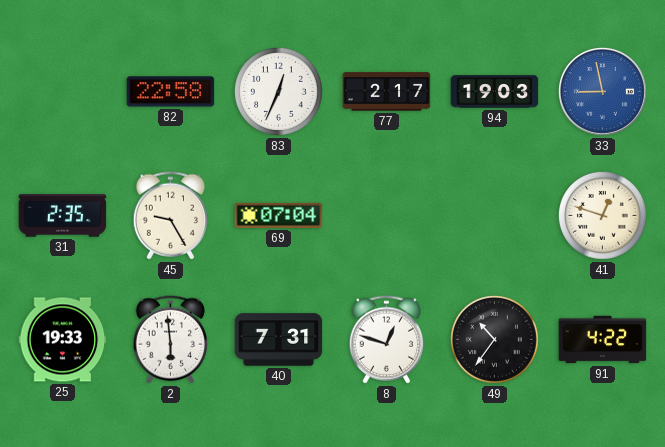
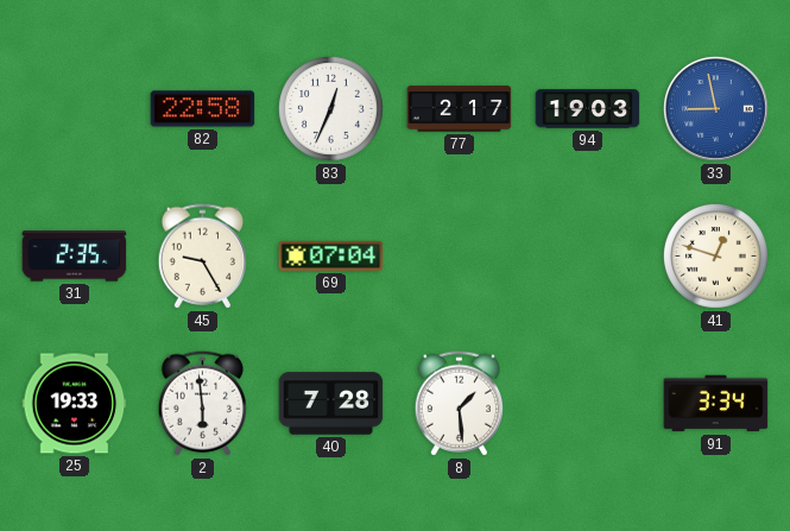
40: 7:31 -> 7:28
8: 12:48 -> 1:29
49: 10:36 -> none
91: 4:22 -> 3:34
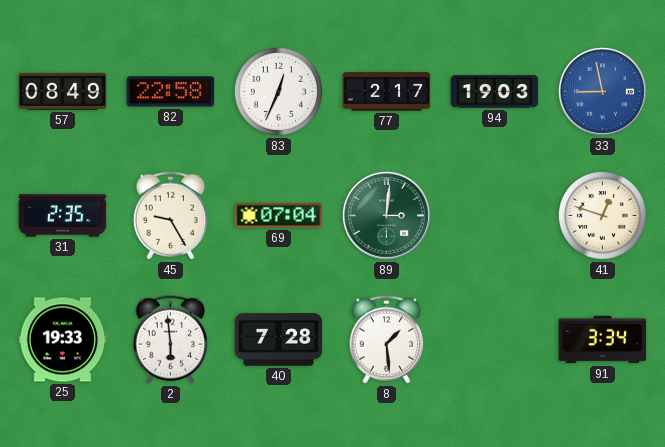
57: none -> 08:49
89: none -> 3:01
